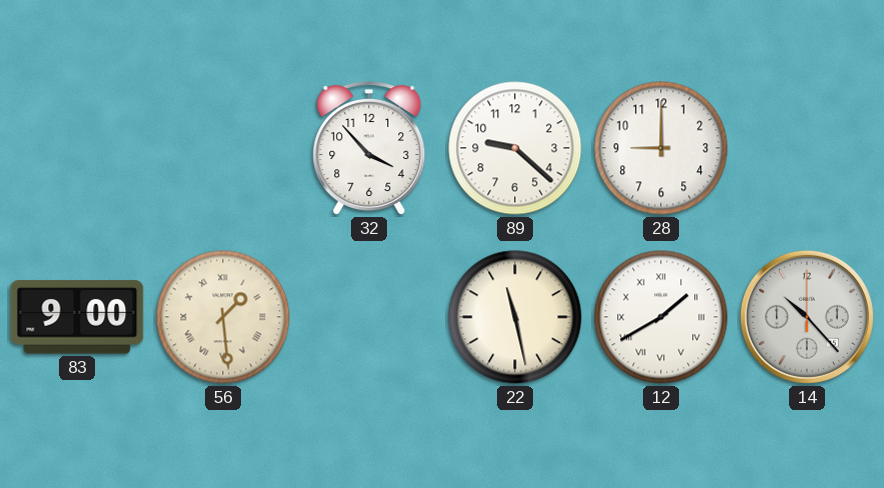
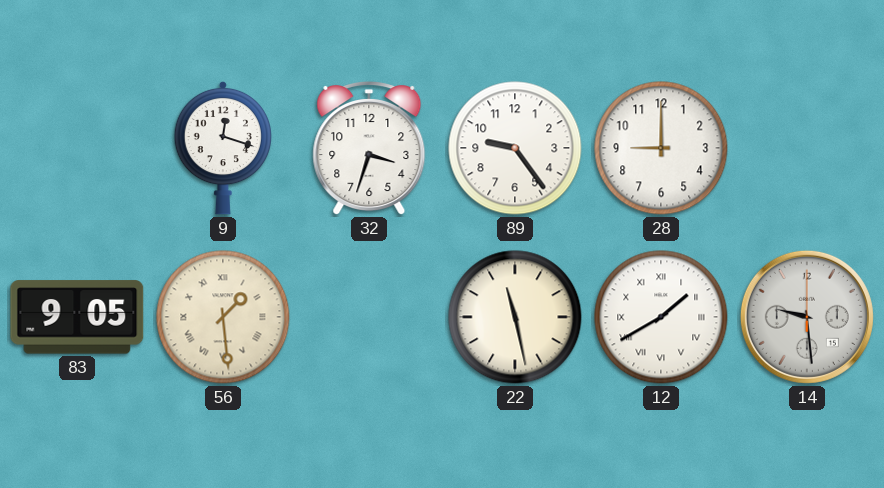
9: none -> 12:18
32: 3:53 -> 3:33
89: 9:22 -> 9:24
83: 9:00 -> 9:05
14: 10:23 -> 9:29
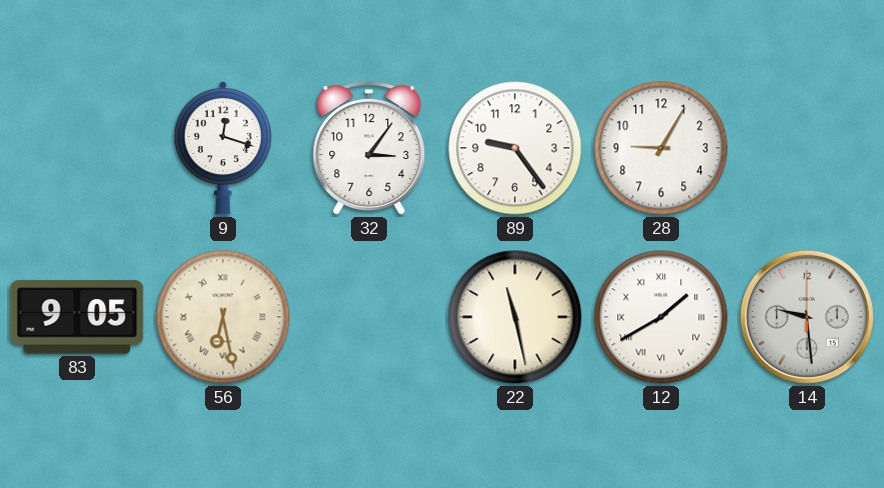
32: 3:33 -> 3:06
28: 9:00 -> 9:05
56: 1:29 -> 6:28
